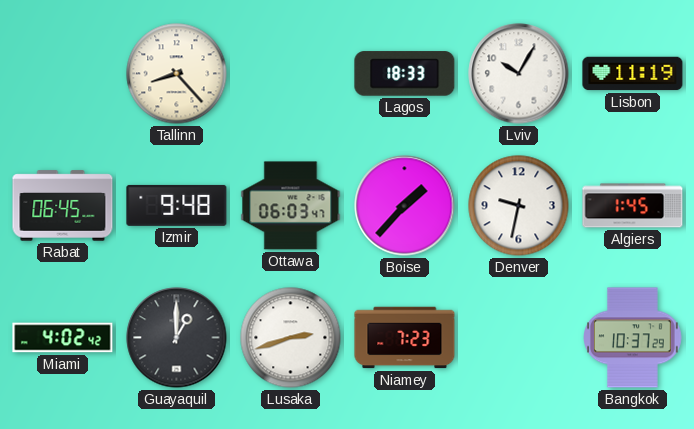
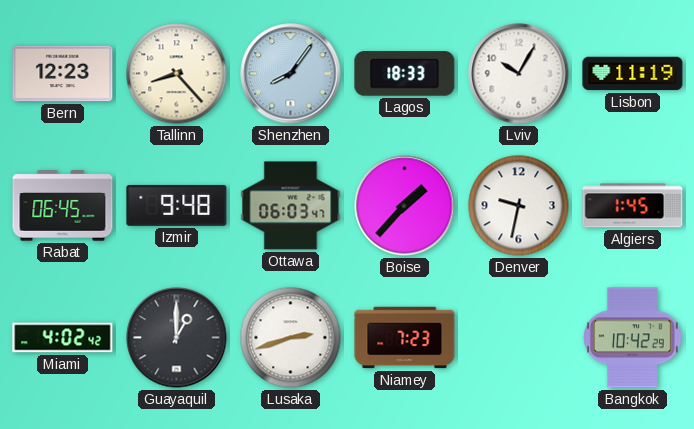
Bern: none -> 12:23
Shenzhen: none -> 8:06
Bangkok: 10:37 -> 10:42
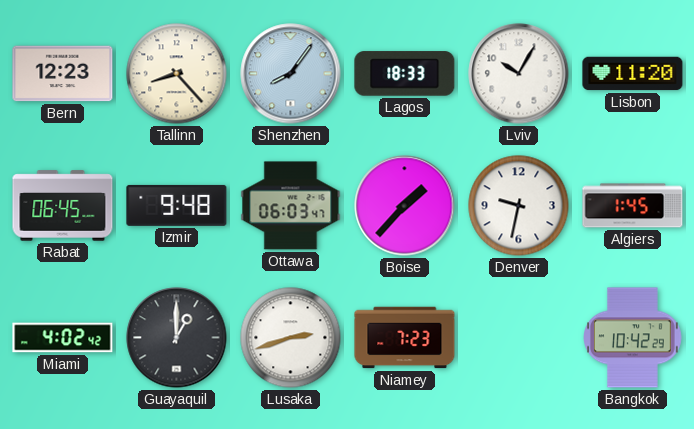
Lisbon: 11:19 -> 11:20
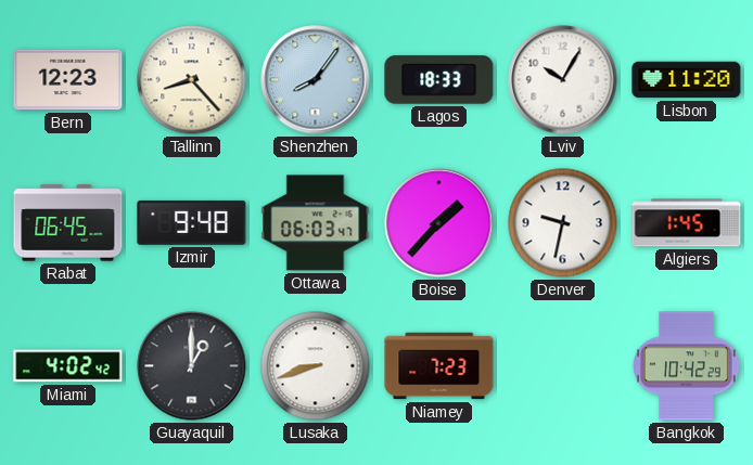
Lusaka: 2:42 -> 8:42
